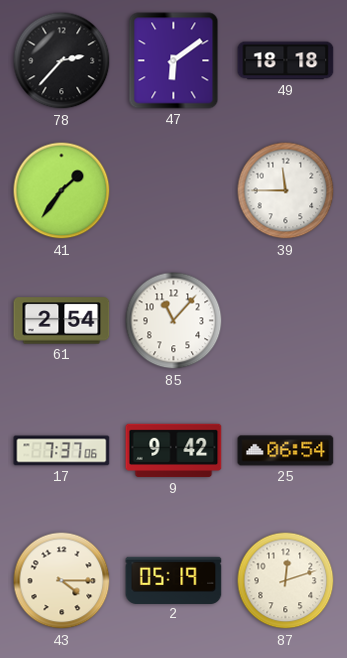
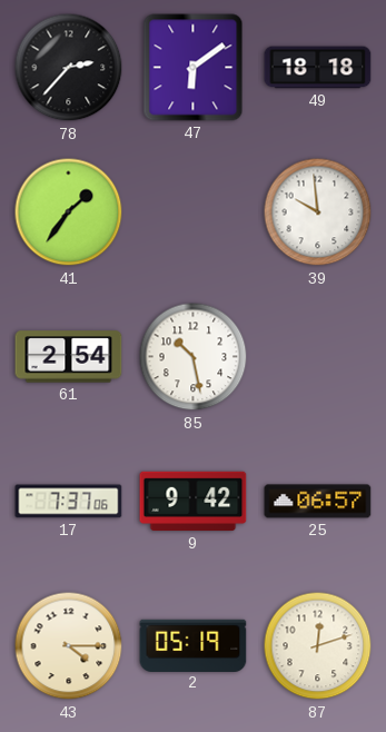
39: 11:45 -> 9:59
85: 11:07 -> 10:28
25: 06:54 -> 06:57
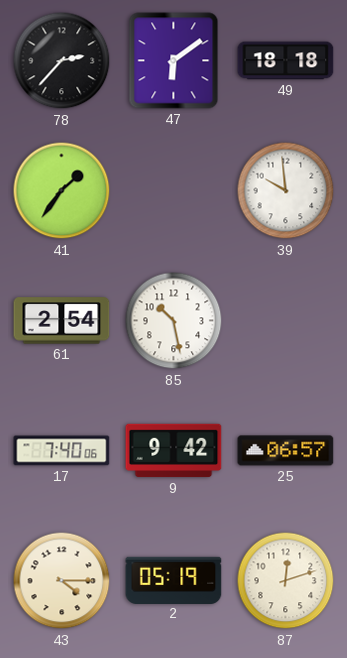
17: 7:37 -> 7:40
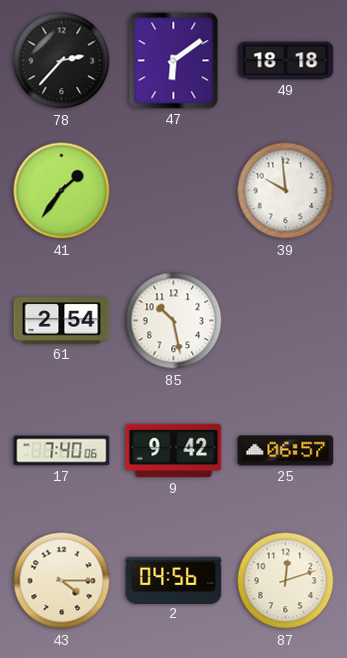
2: 05:19 -> 04:56
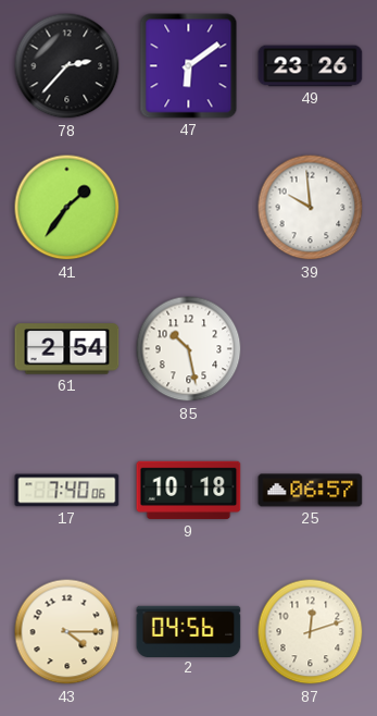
49: 18:18 -> 23:26
9: 9:42 -> 10:18
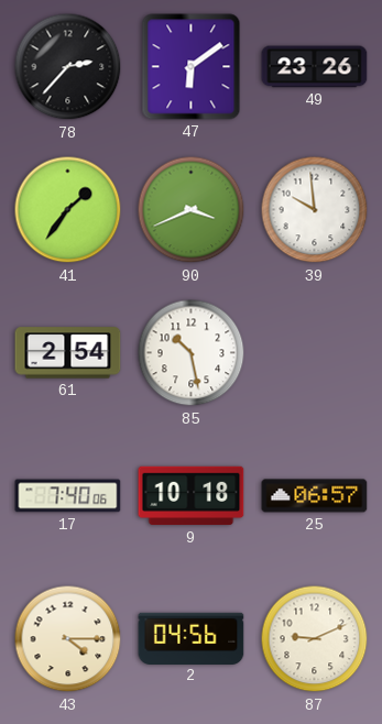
90: none -> 3:41
87: 12:12 -> 9:11
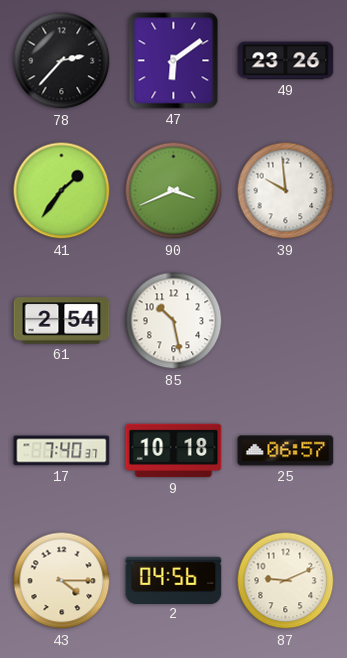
17: 7:40:06 -> 7:40:37
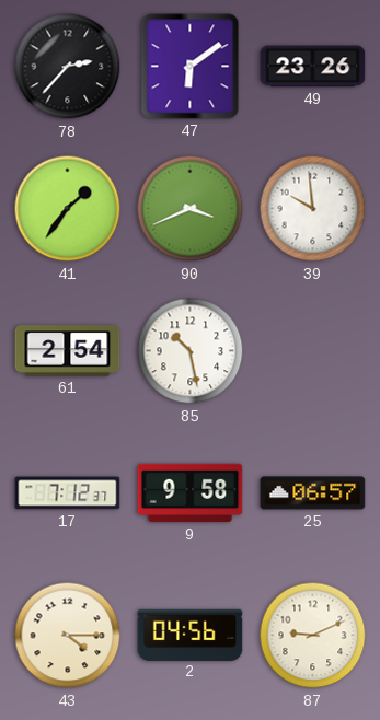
17: 7:40 -> 7:12
9: 10:18 -> 9:58
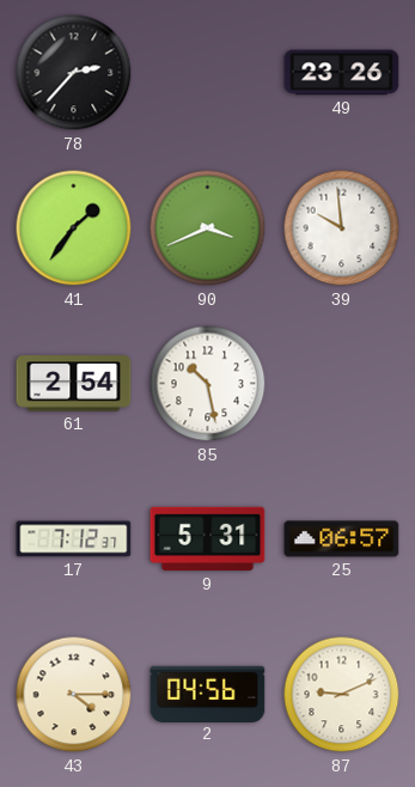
47: 6:09 -> none
9: 9:58 -> 5:31
